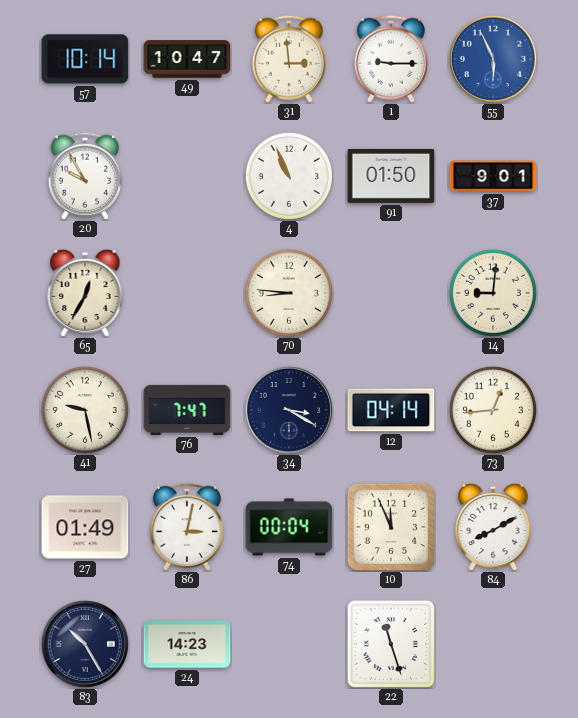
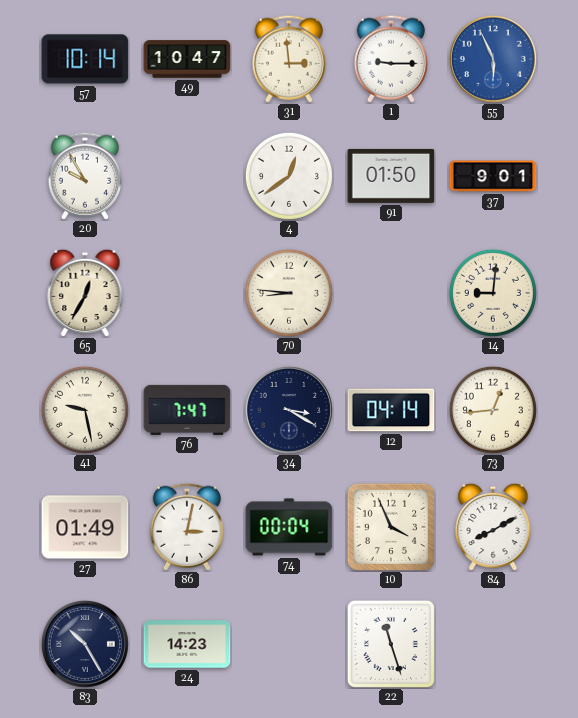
4: 10:56 -> 12:39
10: 11:56 -> 3:56
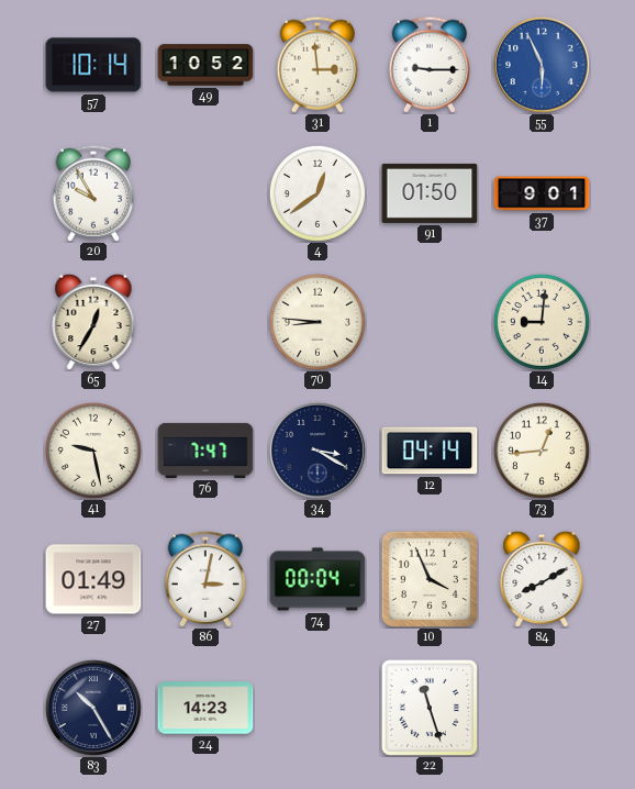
49: 10:47 -> 10:52
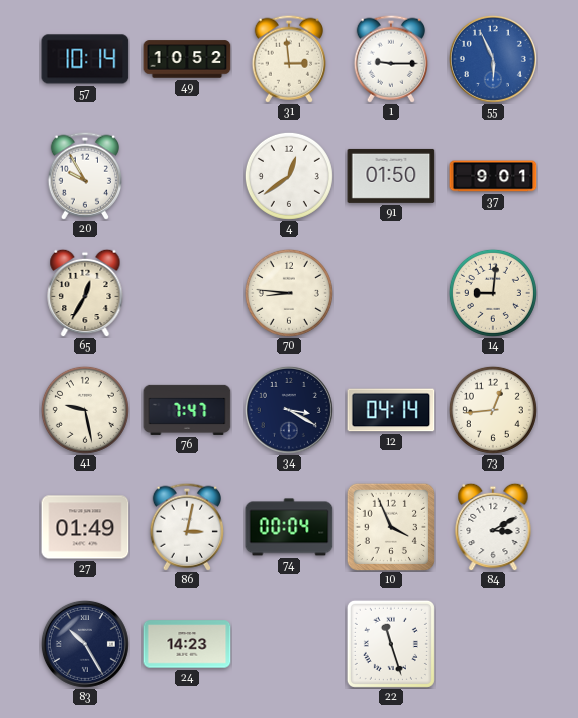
84: 8:10 -> 3:10
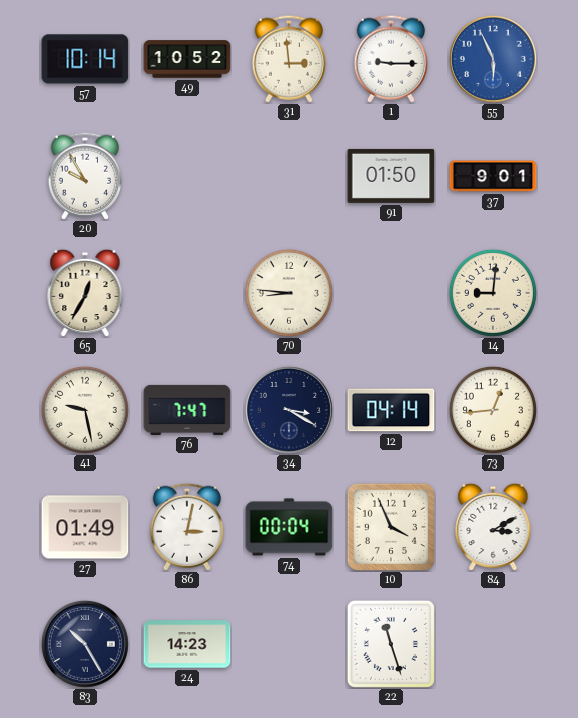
4: 12:39 -> none
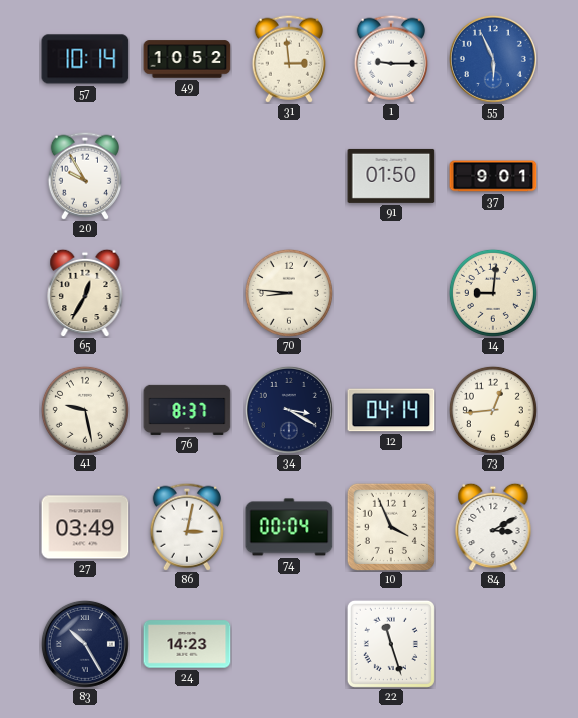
76: 7:47 -> 8:37
27: 01:49 -> 03:49
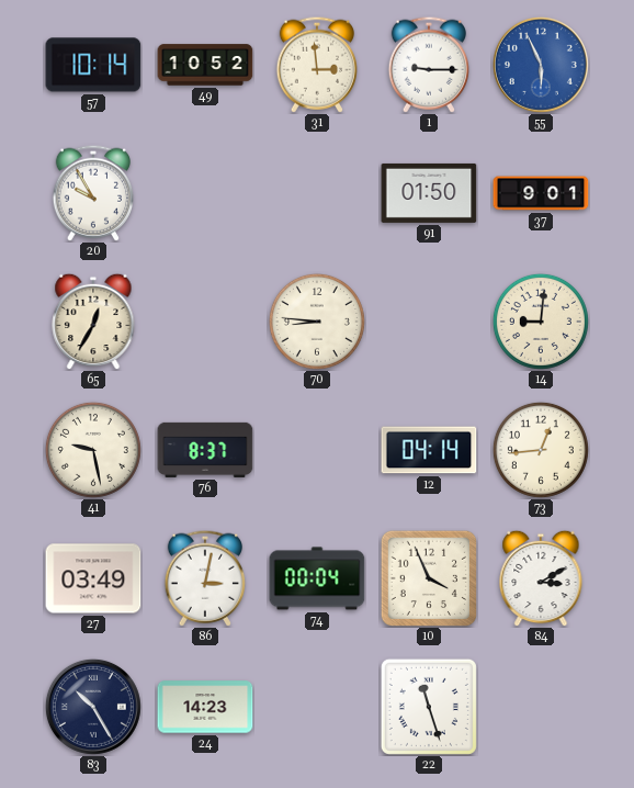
34: 3:20 -> none
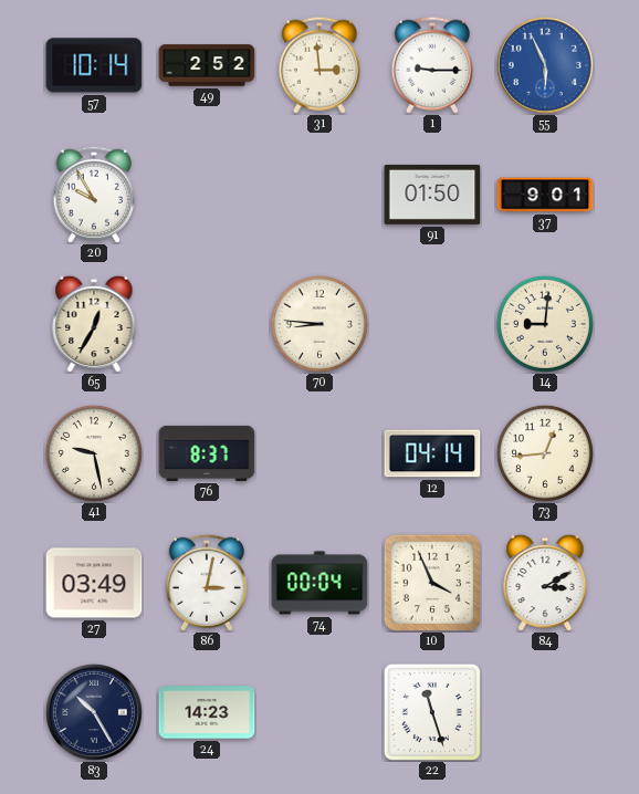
49: 10:52 -> 2:52
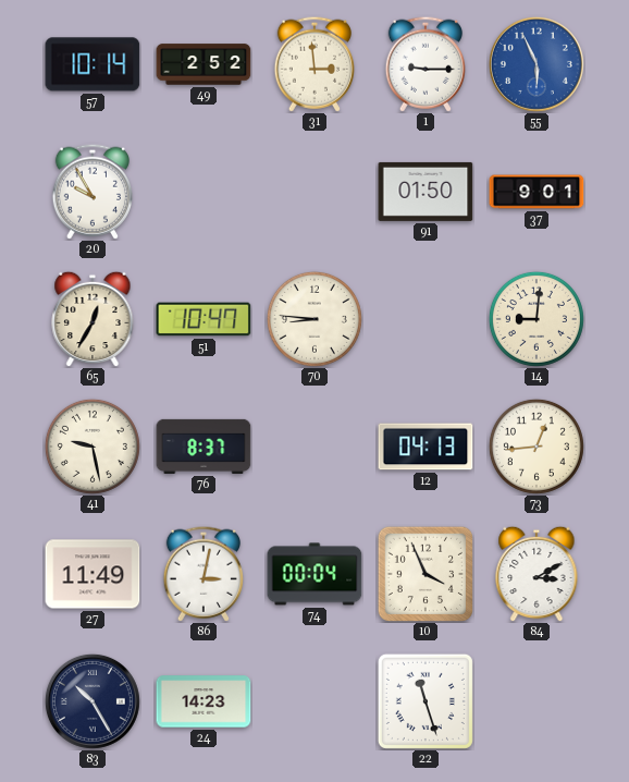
51: none -> 10:47
12: 04:14 -> 04:13
27: 03:49 -> 11:49
